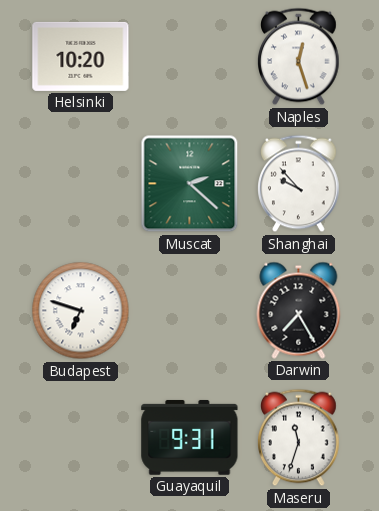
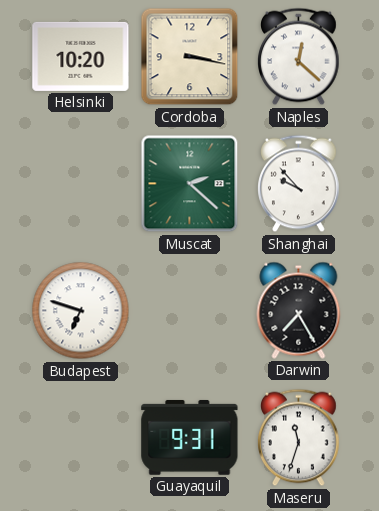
Cordoba: none -> 3:17
Naples: 12:27 -> 12:22
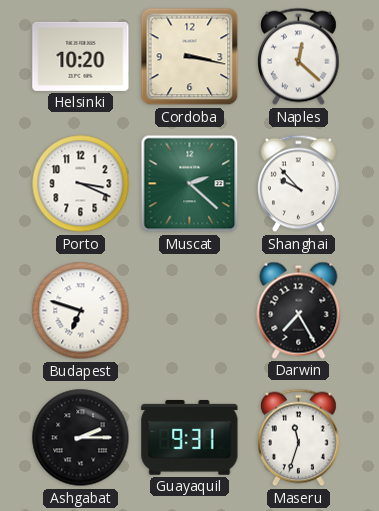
Porto: none -> 3:19
Ashgabat: none -> 2:15
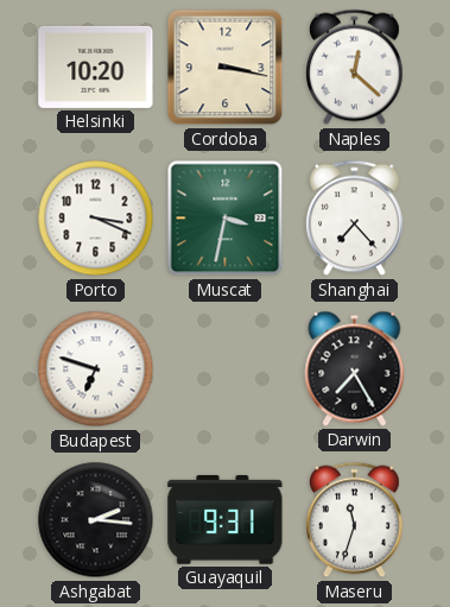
Muscat: 2:22 -> 3:32
Shanghai: 9:53 -> 7:23
Ashgabat: 2:15 -> 2:16
